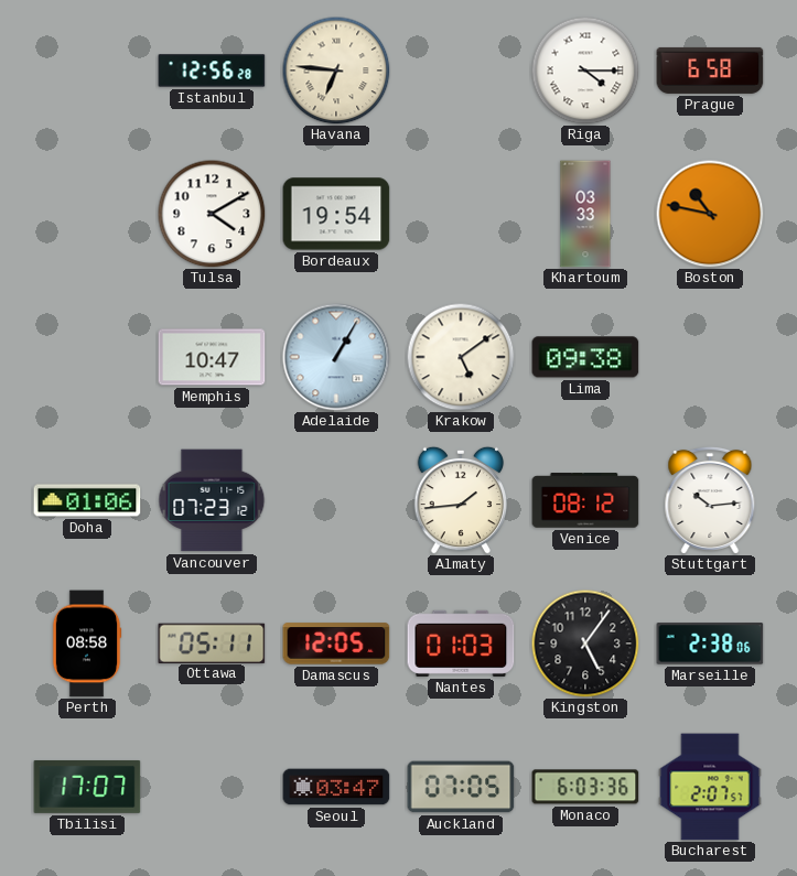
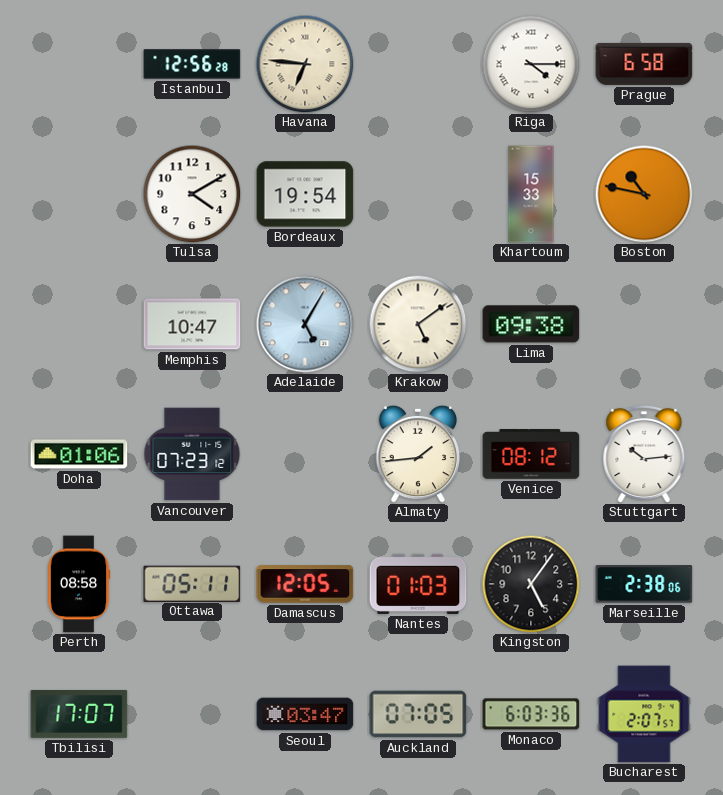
Khartoum: 03:33 -> 15:33
Adelaide: 1:05 -> 5:05
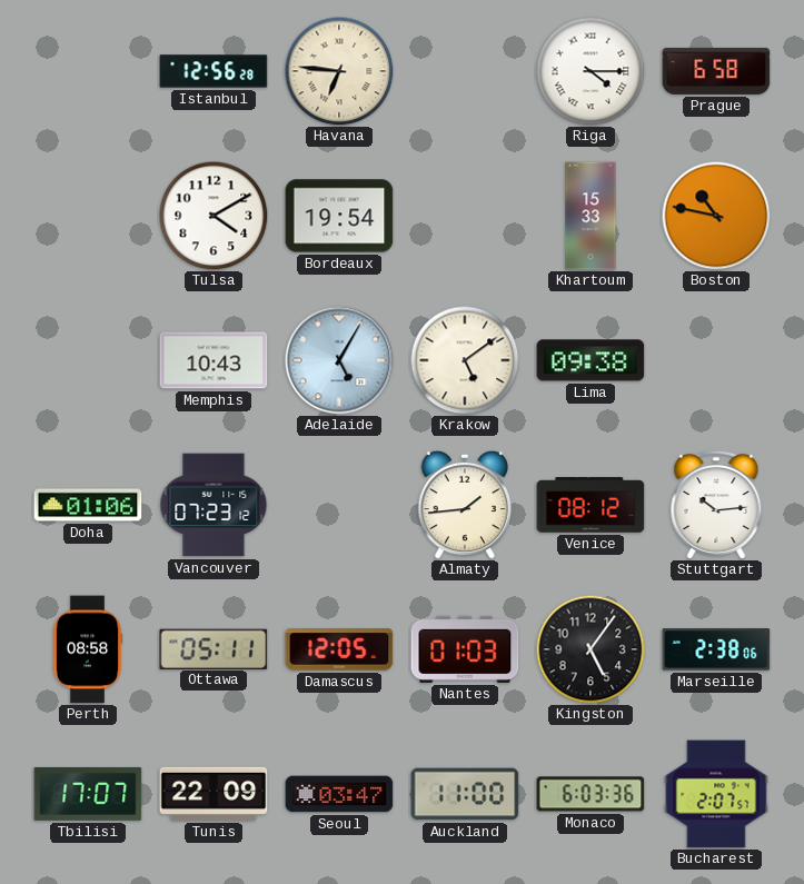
Memphis: 10:47 -> 10:43
Tunis: none -> 22:09
Auckland: 07:05 -> 11:00
